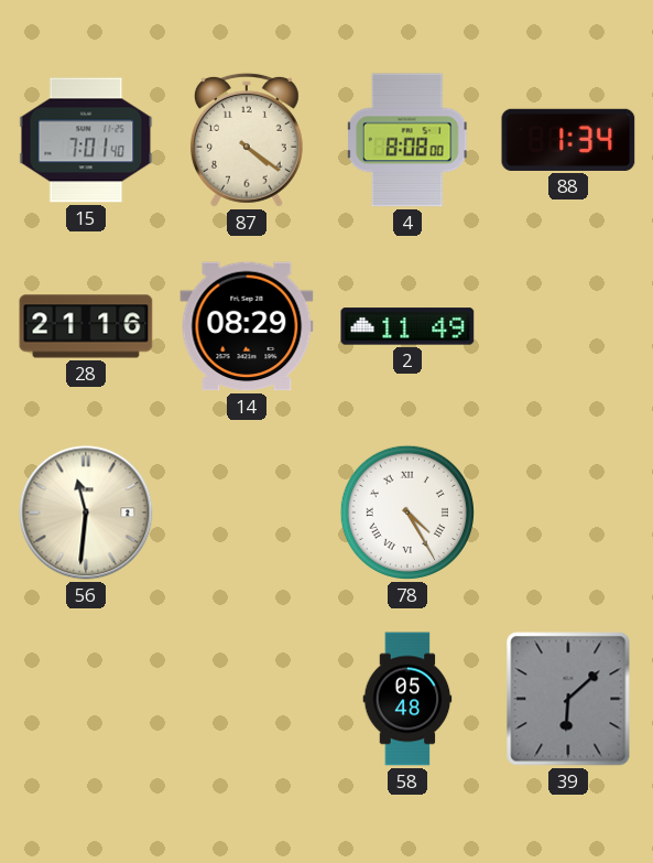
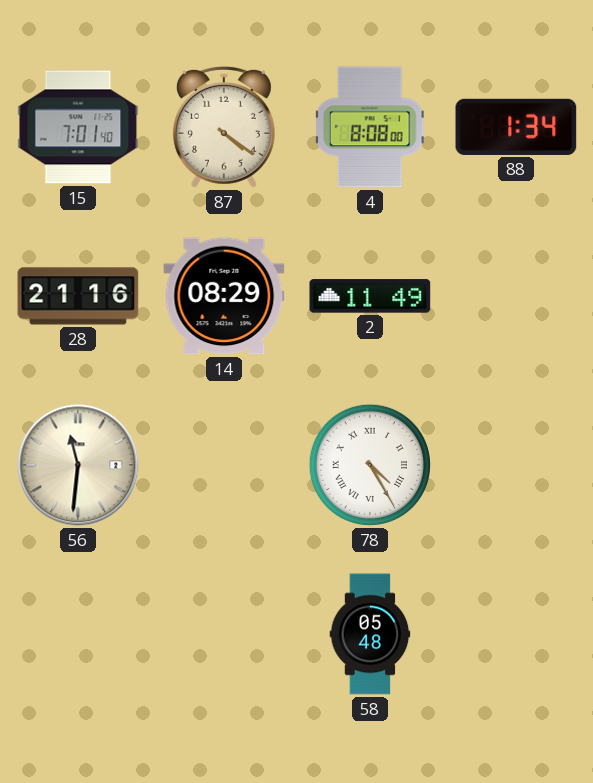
39: 6:08 -> none
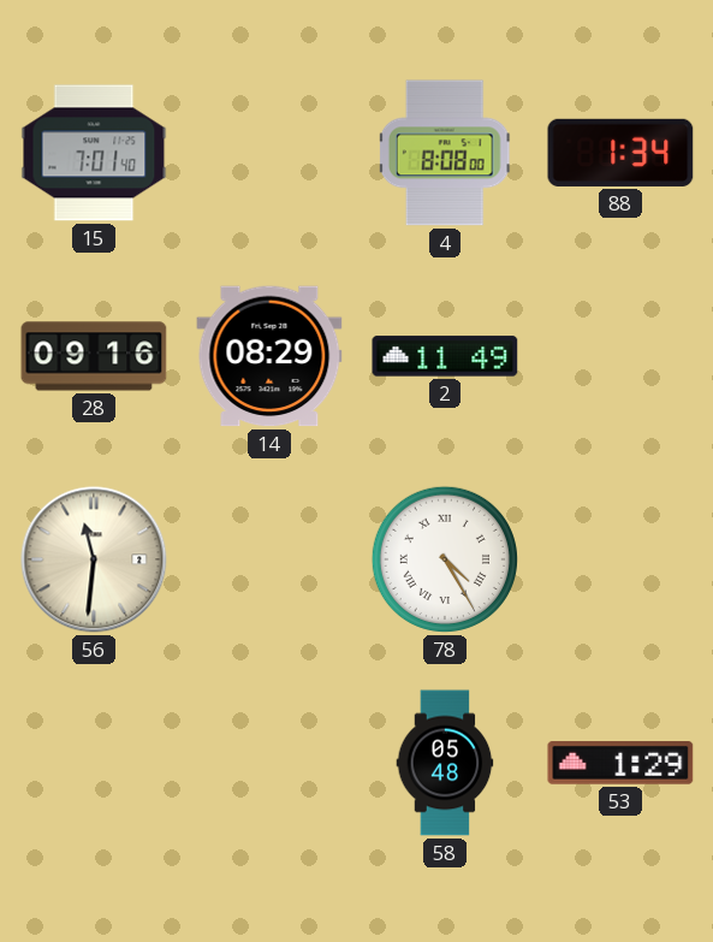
87: 4:21 -> none
28: 21:16 -> 09:16
53: none -> 1:29
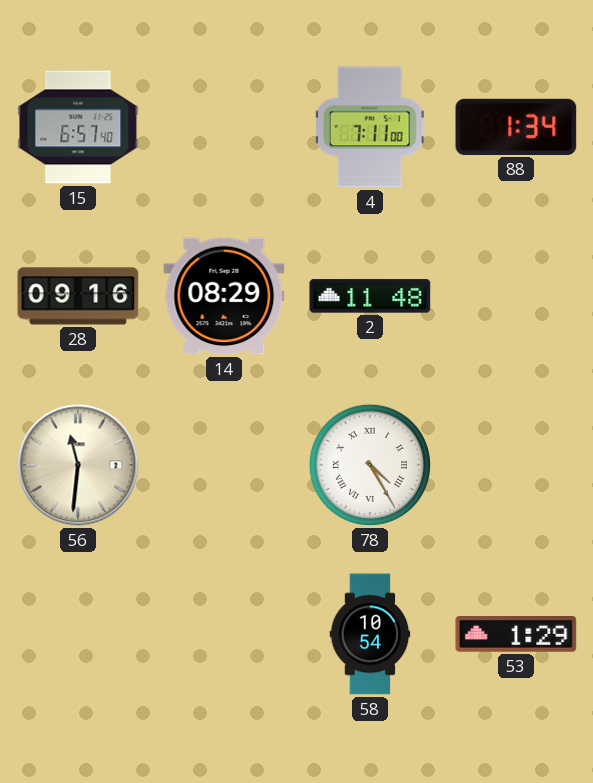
15: 7:01 -> 6:57
4: 8:08 -> 7:11
2: 11:49 -> 11:48
58: 05:48 -> 10:54
